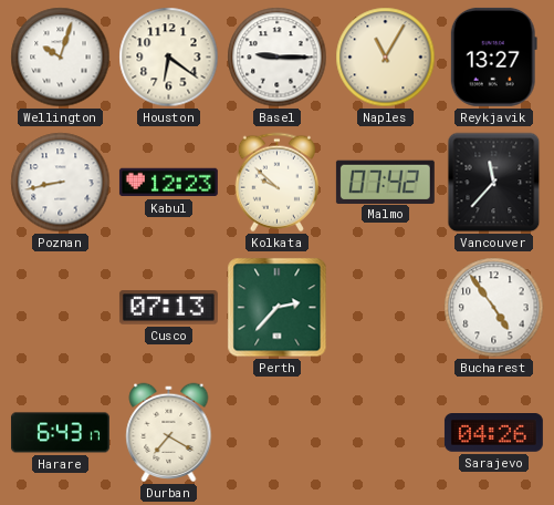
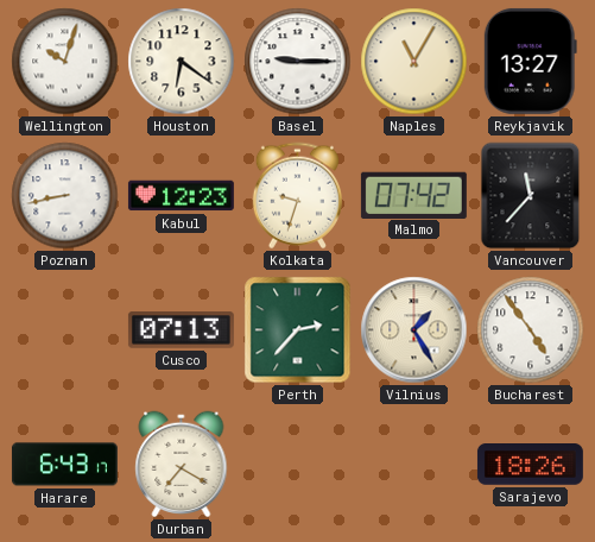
Kolkata: 9:52 -> 9:33
Vilnius: none -> 1:25
Sarajevo: 04:26 -> 18:26
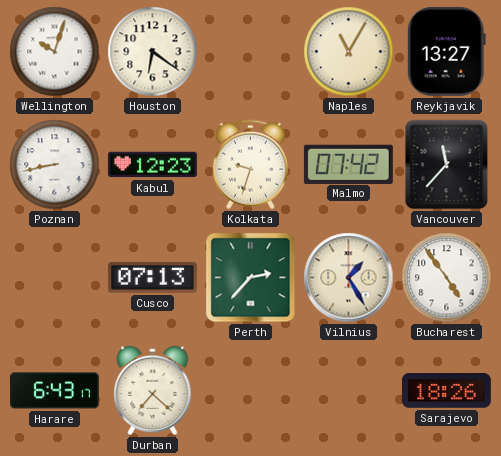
Basel: 9:15 -> none
Durban: 7:20 -> 7:22
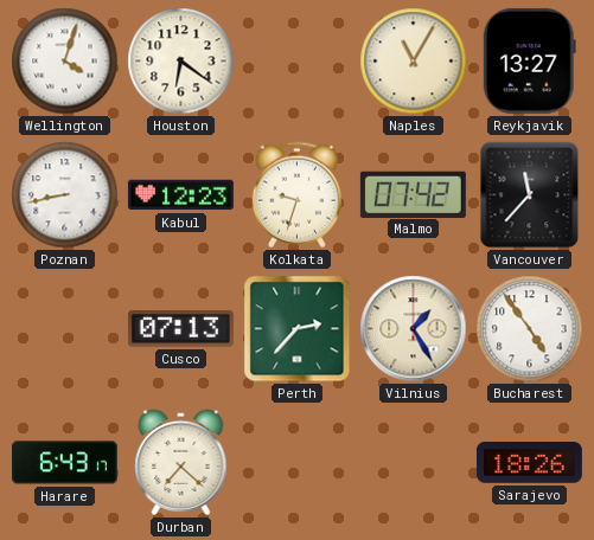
Wellington: 10:03 -> 4:03
